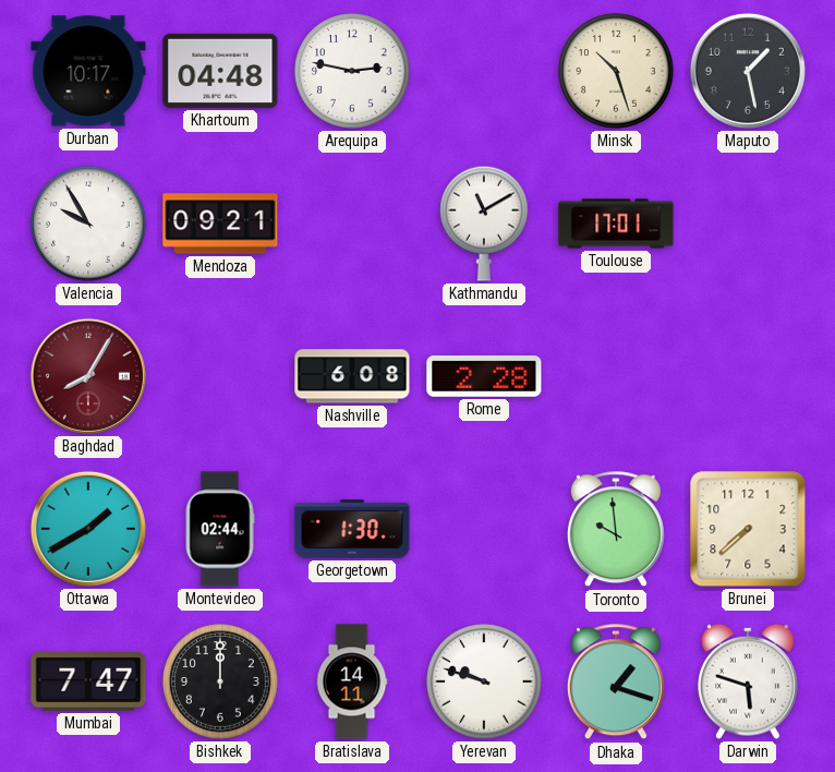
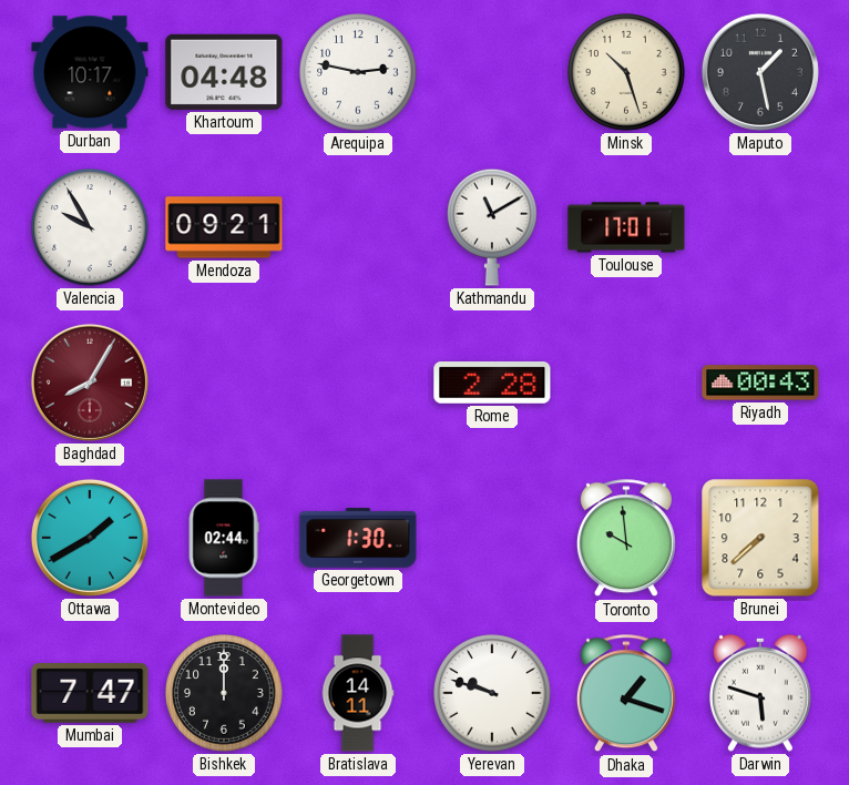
Nashville: 6:08 -> none
Riyadh: none -> 00:43
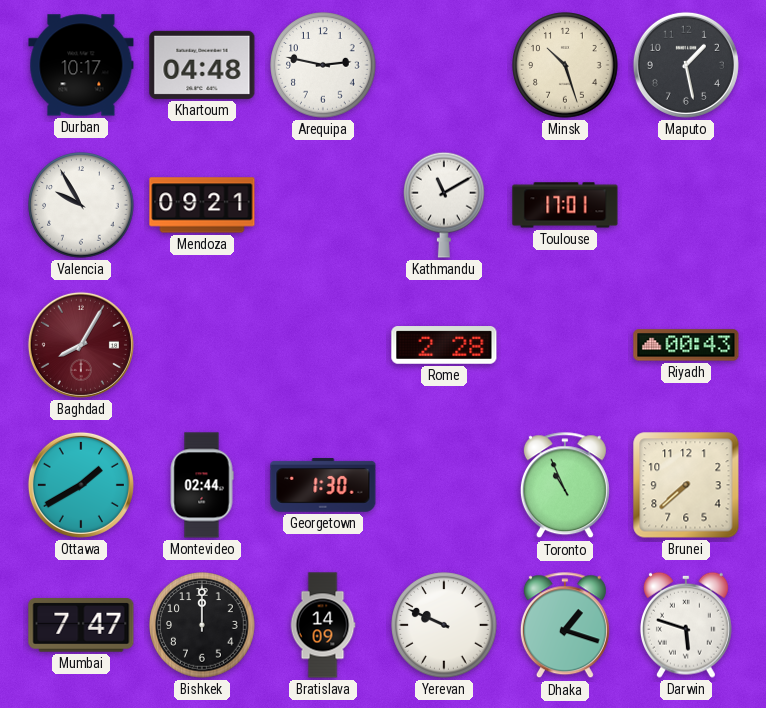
Toronto: 9:59 -> 10:56
Bratislava: 14:11 -> 14:09
Yerevan: 9:48 -> 9:49
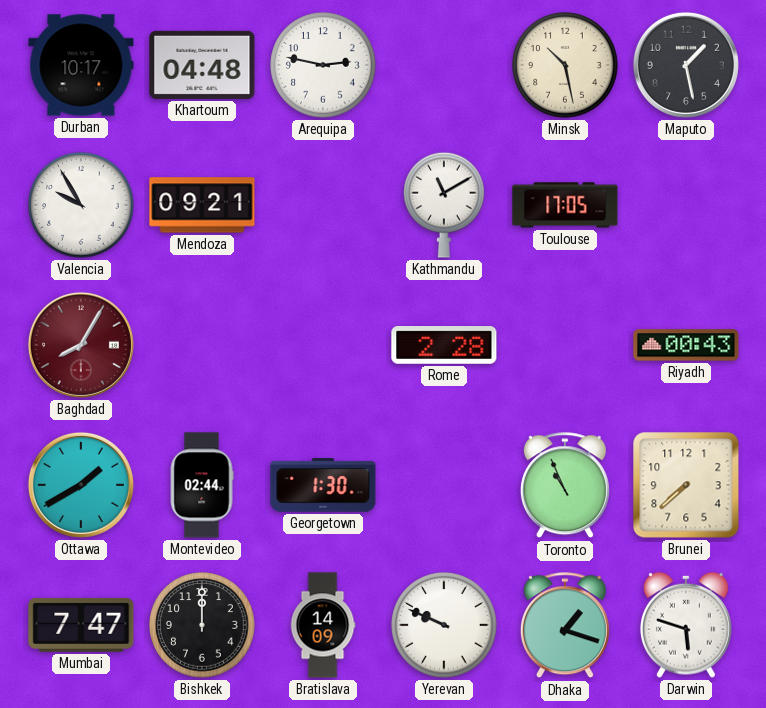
Minsk: 10:27 -> 10:28
Toulouse: 17:01 -> 17:05
